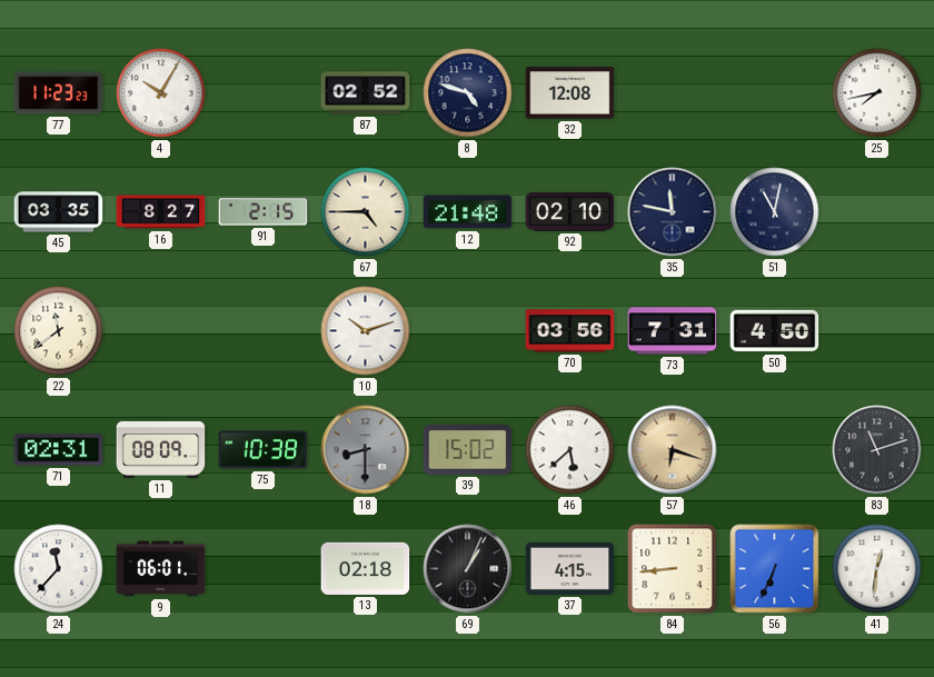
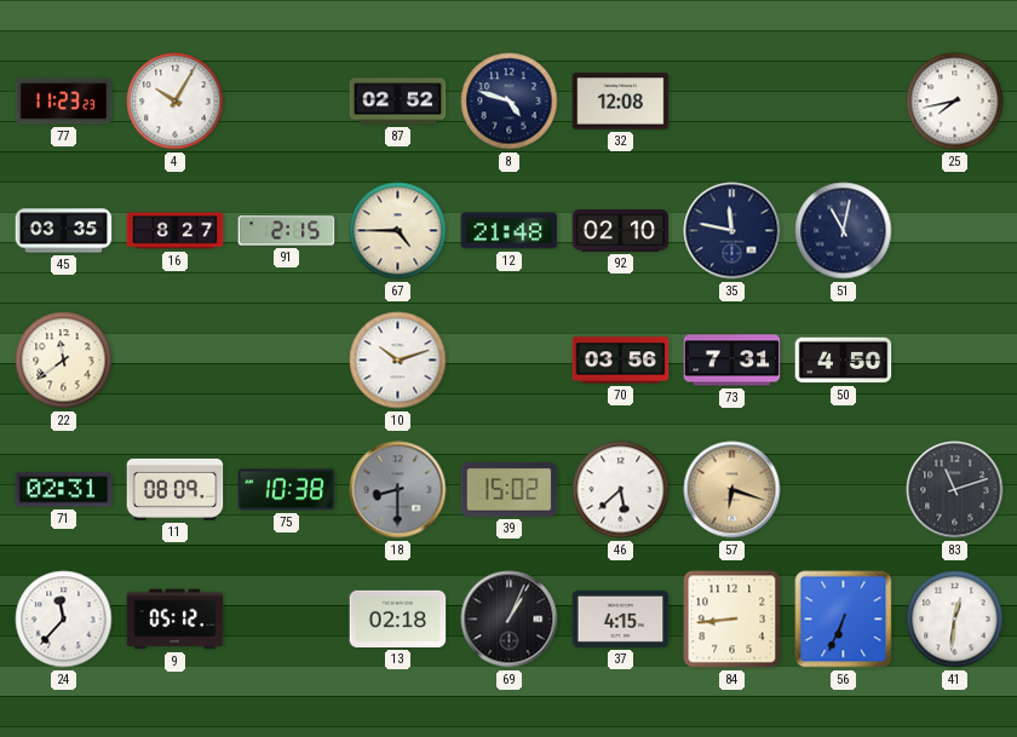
9: 06:01 -> 05:12
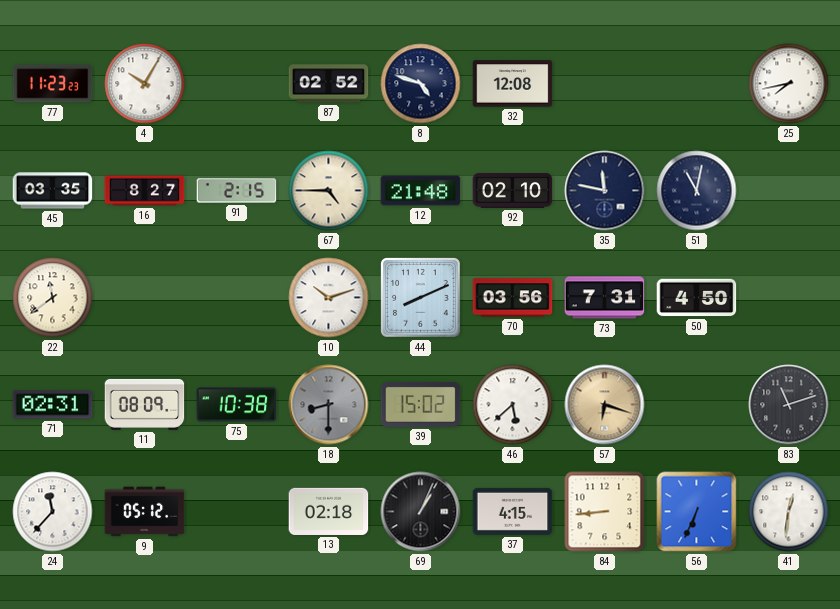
44: none -> 8:11
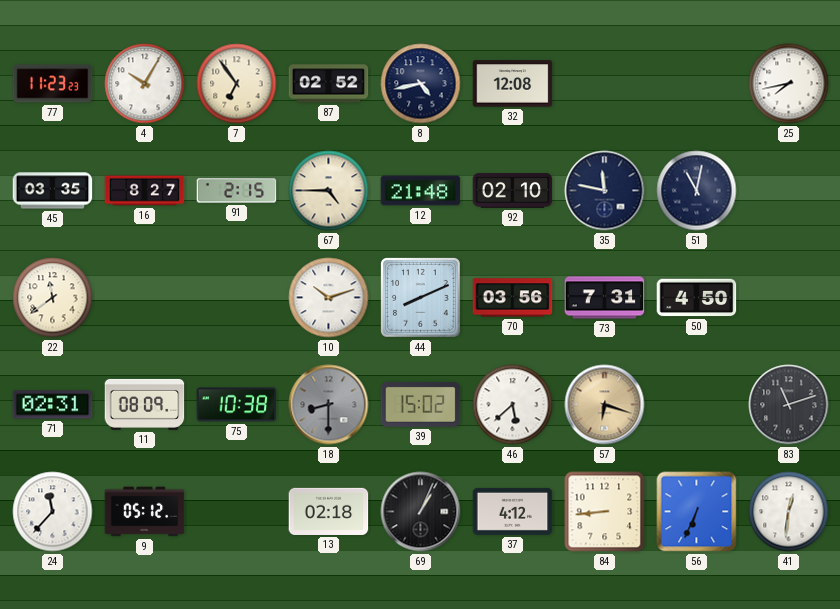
7: none -> 6:54
8: 4:48 -> 4:43
37: 4:15 -> 4:12
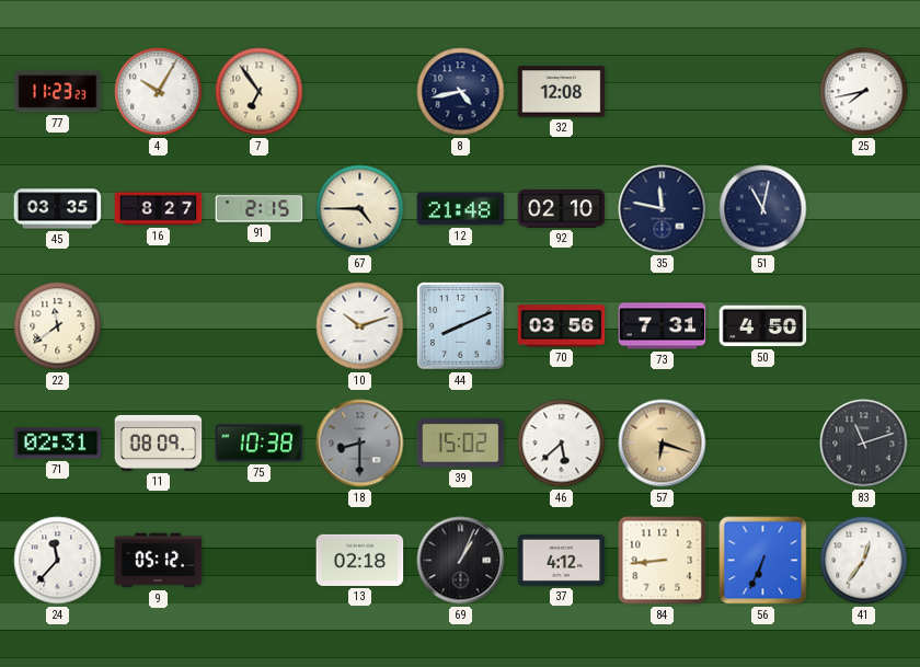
87: 02:52 -> none
41: 12:31 -> 12:36
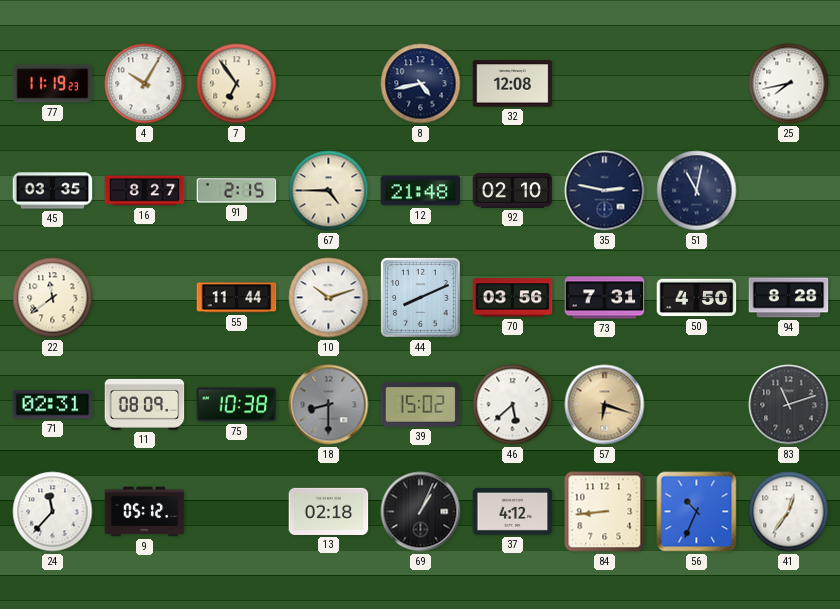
77: 11:23 -> 11:19
35: 11:47 -> 2:47
55: none -> 11:44
94: none -> 8:28
56: 6:34 -> 10:34
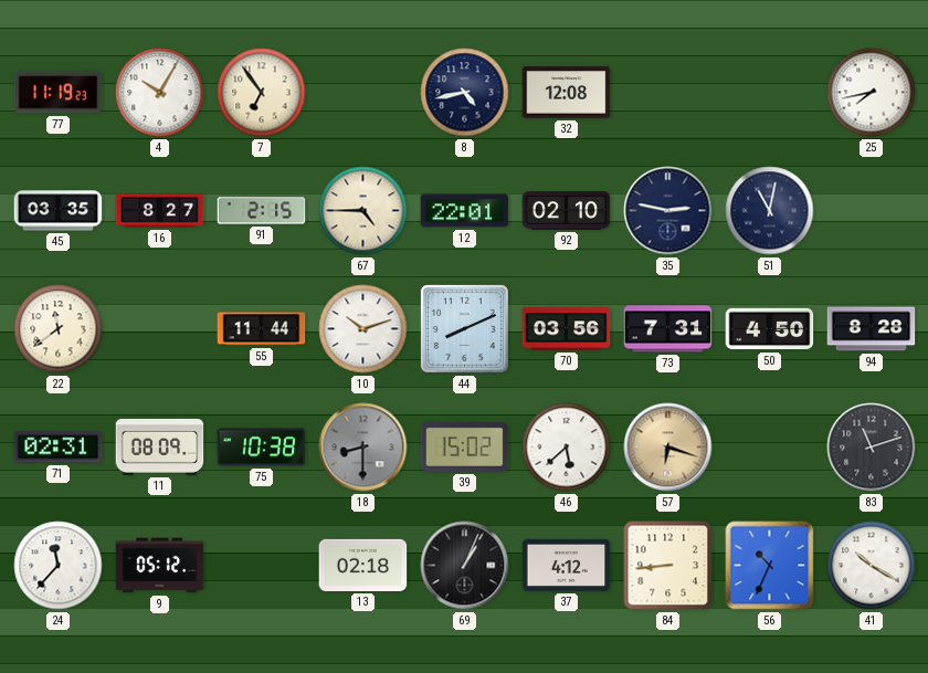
12: 21:48 -> 22:01
41: 12:36 -> 10:20
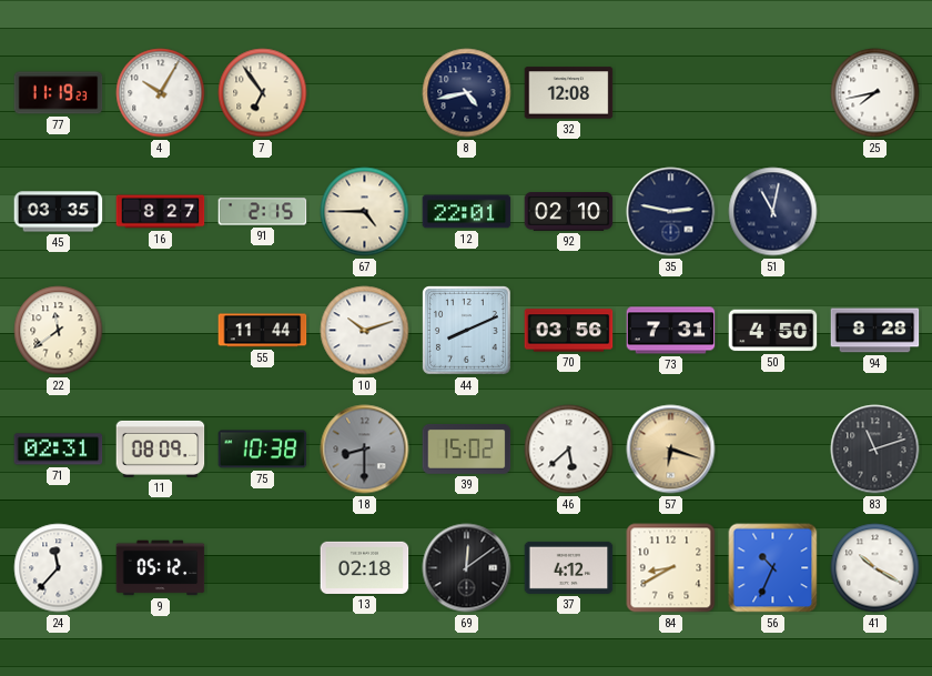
69: 1:04 -> 12:09
84: 8:44 -> 8:40
